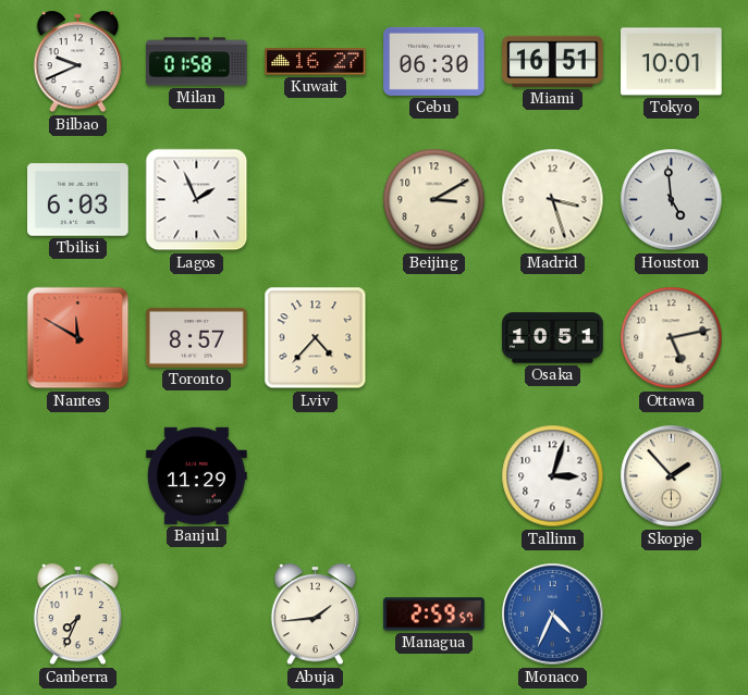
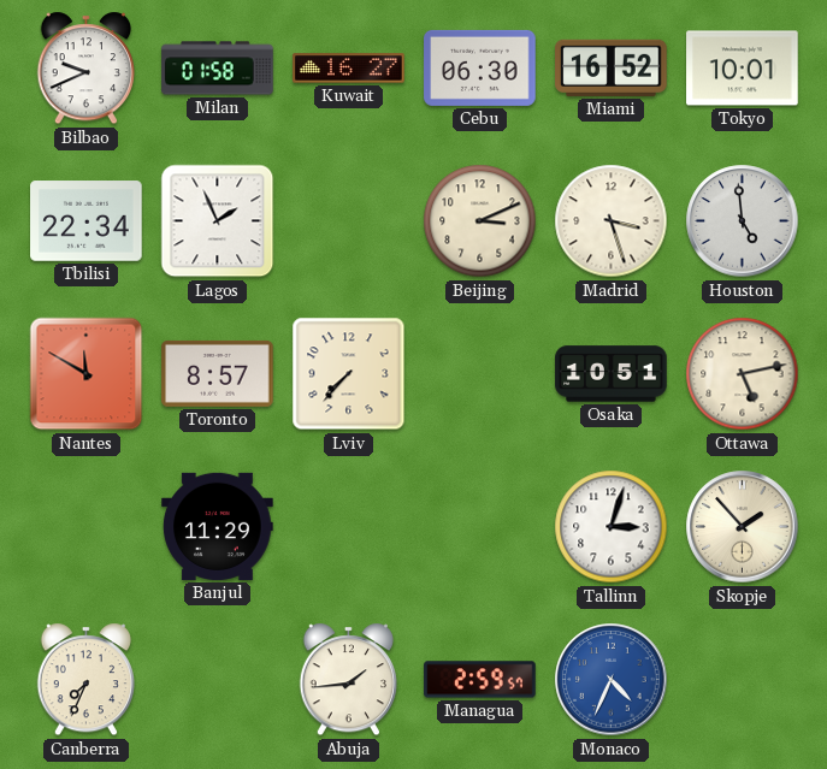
Miami: 16:51 -> 16:52
Tbilisi: 6:03 -> 22:34
Beijing: 3:10 -> 3:11
Lviv: 4:37 -> 7:37
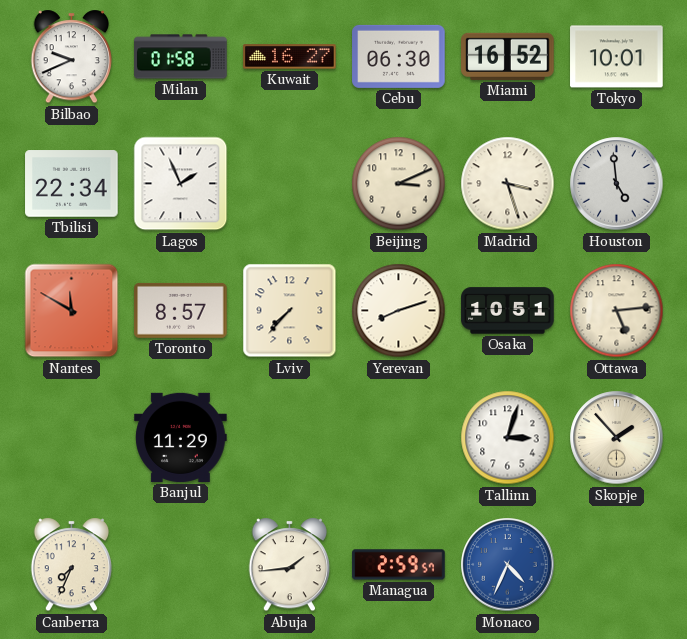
Yerevan: none -> 8:12
Ottawa: 5:13 -> 5:14
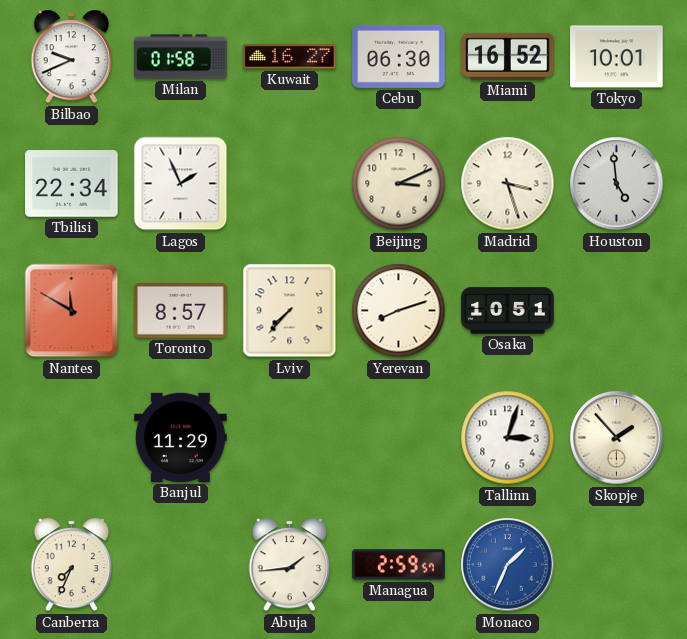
Ottawa: 5:14 -> none
Monaco: 4:34 -> 1:34
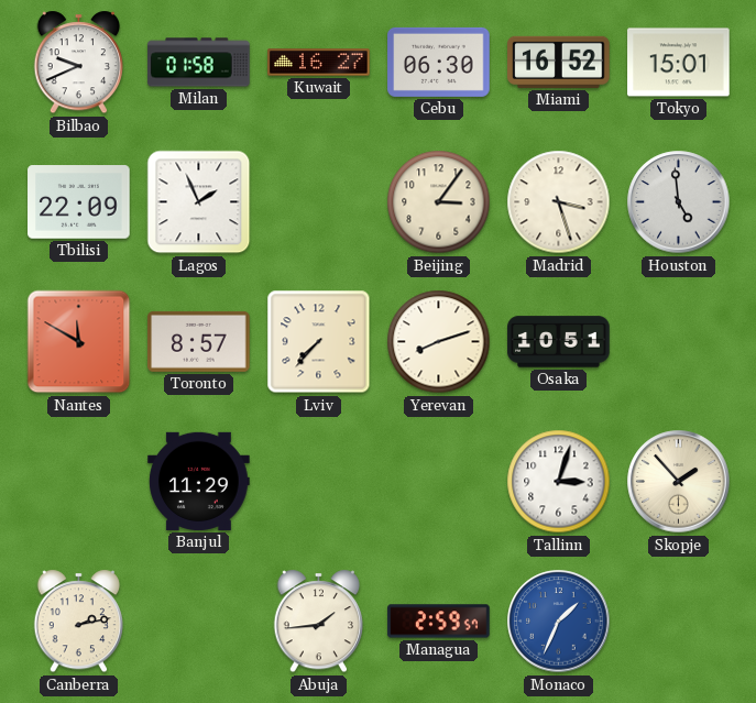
Tokyo: 10:01 -> 15:01
Tbilisi: 22:34 -> 22:09
Beijing: 3:11 -> 3:06
Canberra: 7:34 -> 2:13
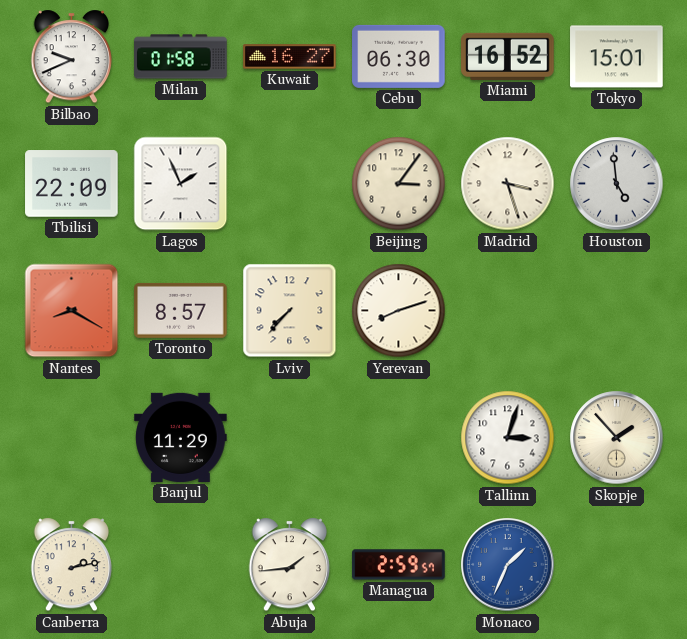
Nantes: 11:50 -> 8:20
Osaka: 10:51 -> none
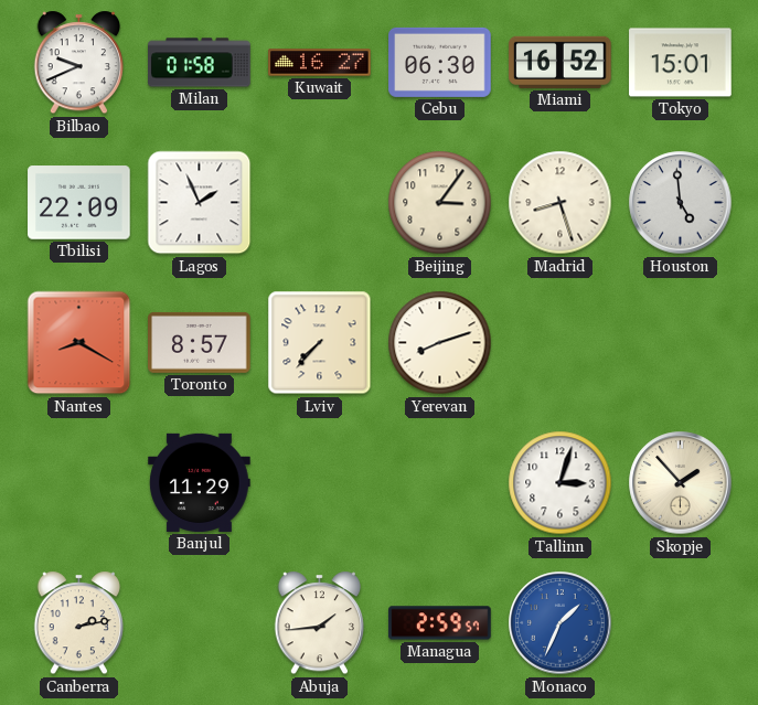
Madrid: 3:27 -> 8:27
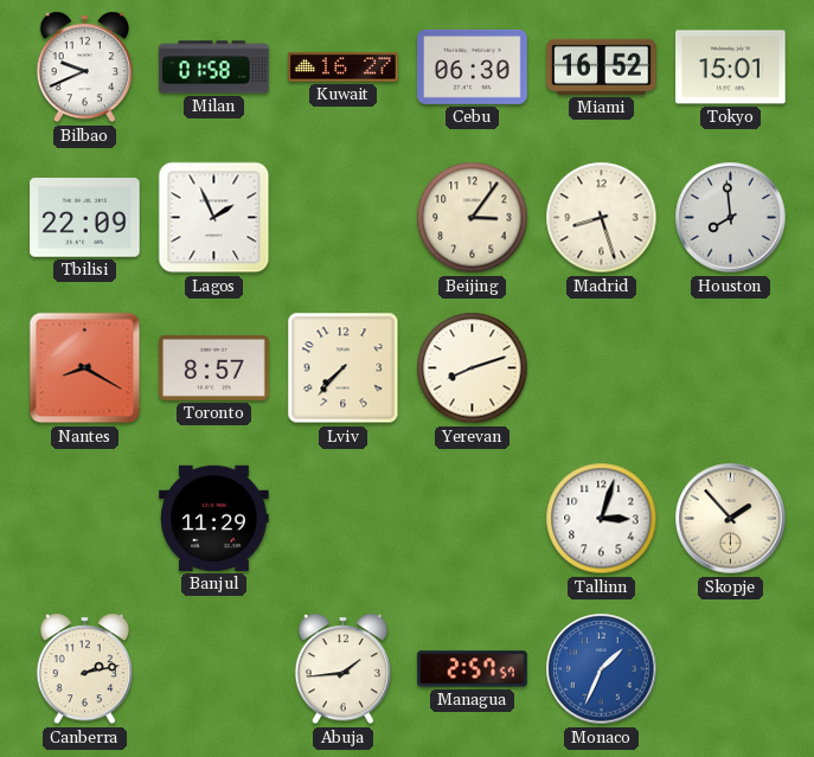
Houston: 4:59 -> 7:59
Managua: 2:59 -> 2:57
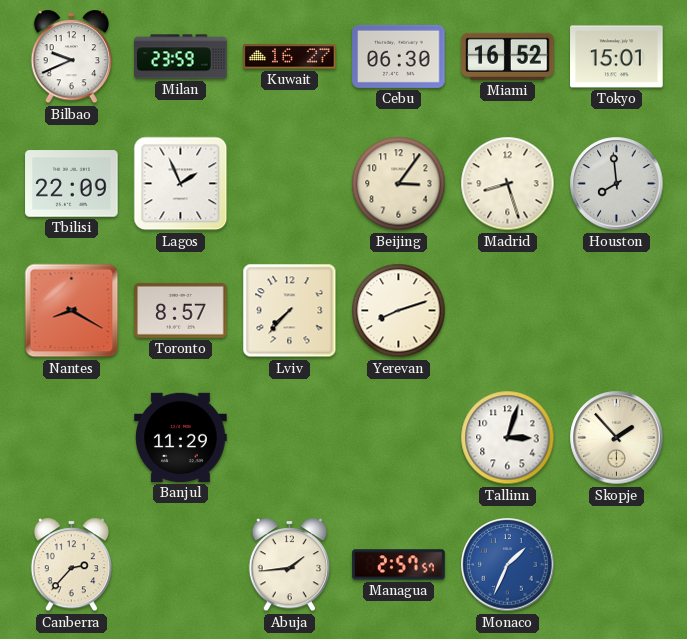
Milan: 01:58 -> 23:59
Canberra: 2:13 -> 2:37
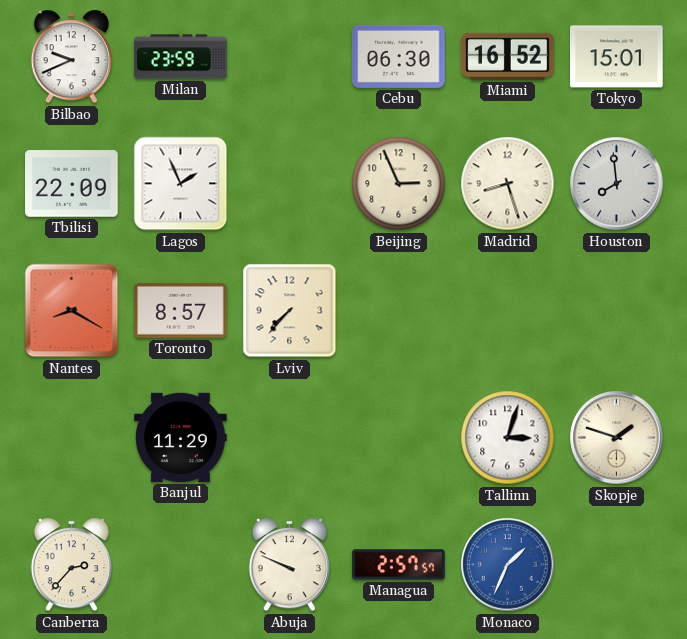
Kuwait: 16:27 -> none
Beijing: 3:06 -> 2:56
Yerevan: 8:12 -> none
Skopje: 1:53 -> 1:48
Abuja: 1:44 -> 9:49
